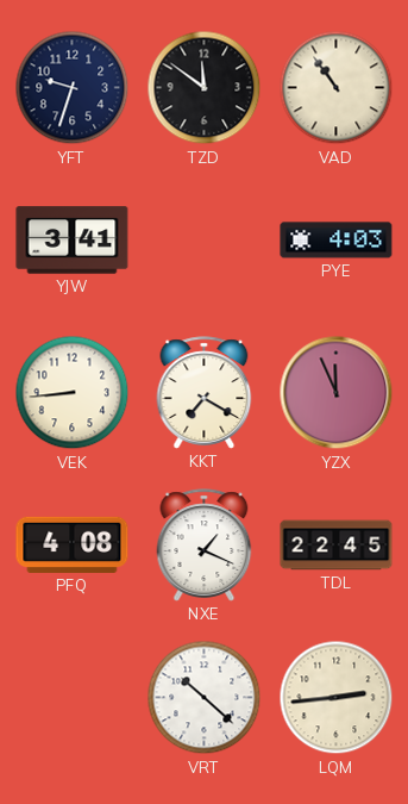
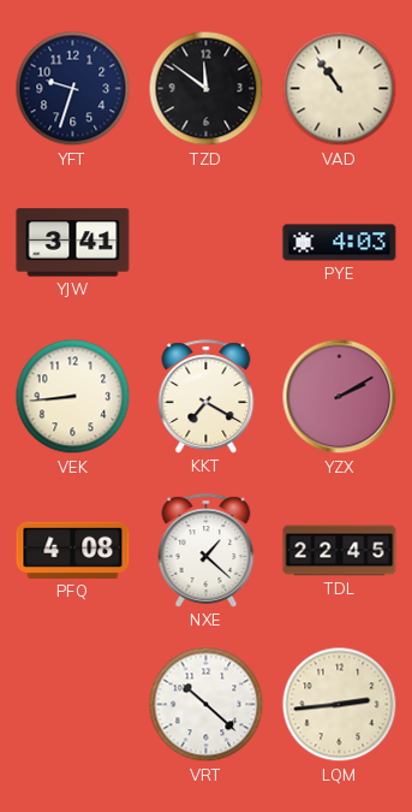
YZX: 11:56 -> 2:10
NXE: 1:19 -> 1:22
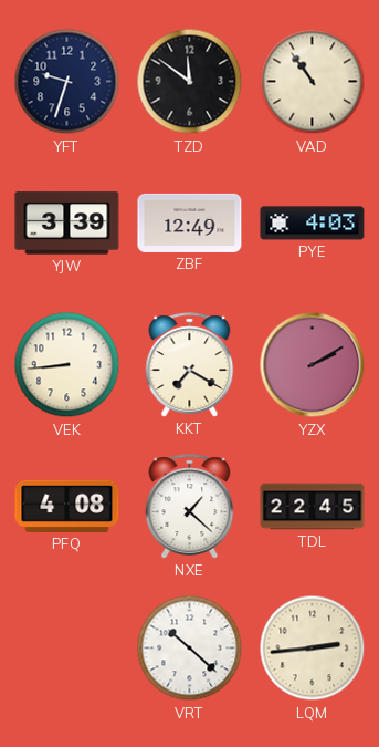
YJW: 3:41 -> 3:39
ZBF: none -> 12:49
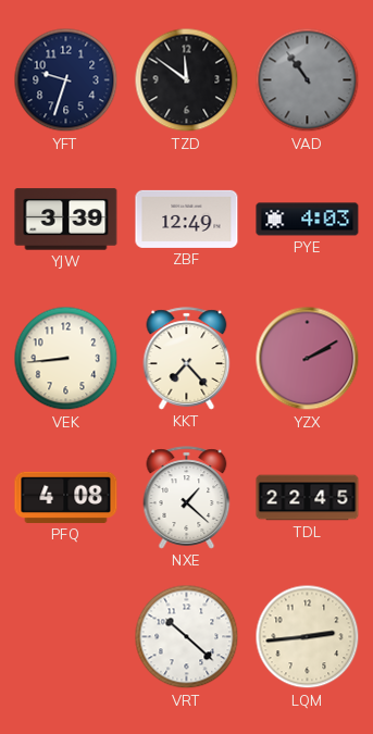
VAD dial: cream -> grey
KKT: 7:20 -> 7:23
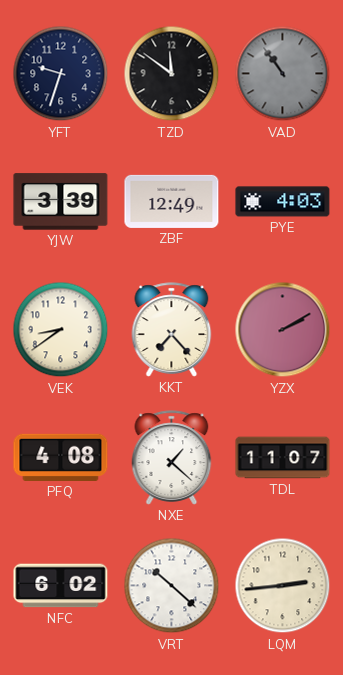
VEK: 8:44 -> 8:39
TDL: 22:45 -> 11:07
NFC: none -> 6:02
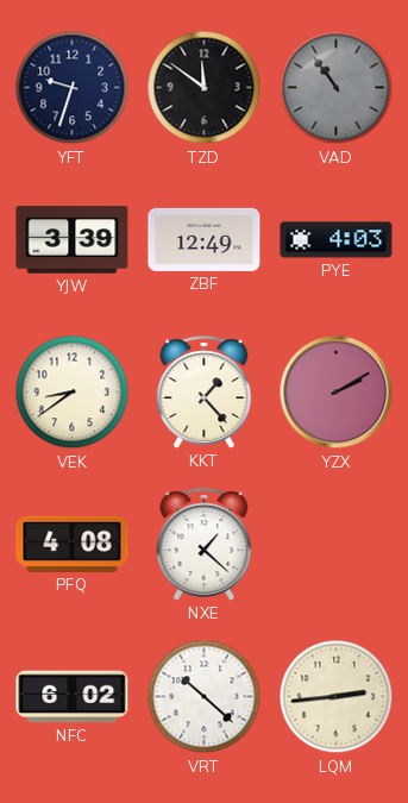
KKT: 7:23 -> 1:23
TDL: 11:07 -> none
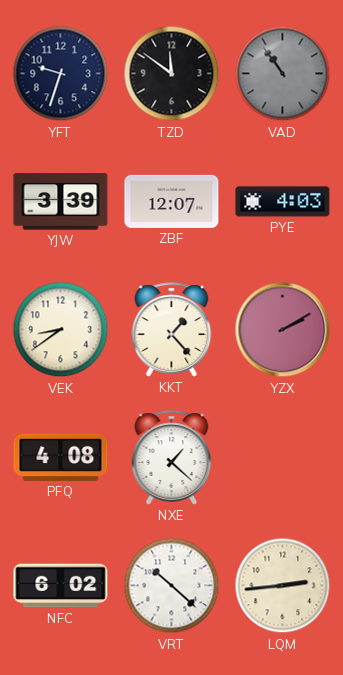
ZBF: 12:49 -> 12:07
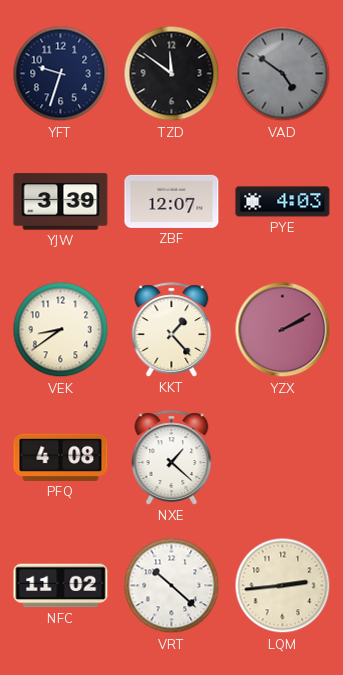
VAD: 10:54 -> 4:51
NFC: 6:02 -> 11:02
